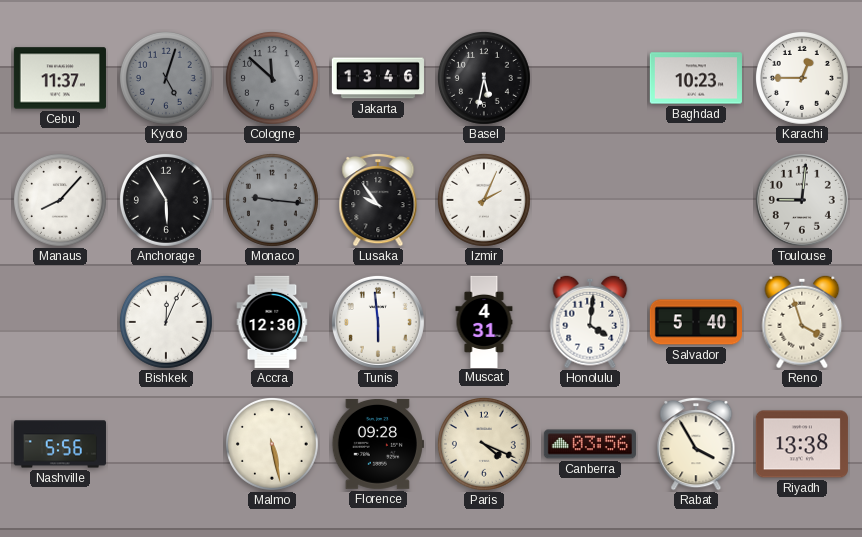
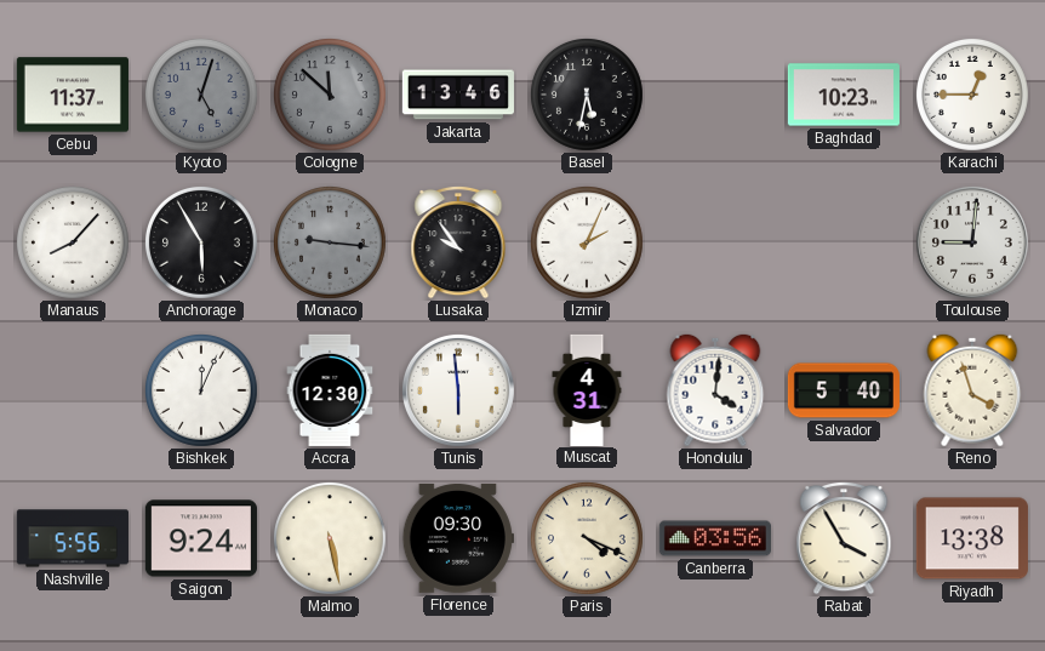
Saigon: none -> 9:24
Florence: 09:28 -> 09:30
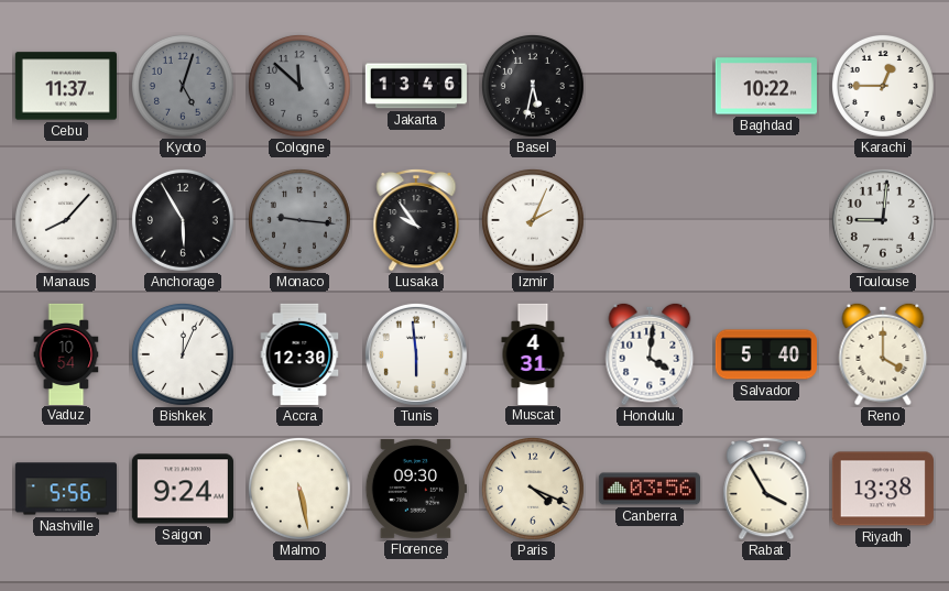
Baghdad: 10:23 -> 10:22
Vaduz: none -> 10:54
Reno: 3:57 -> 4:00
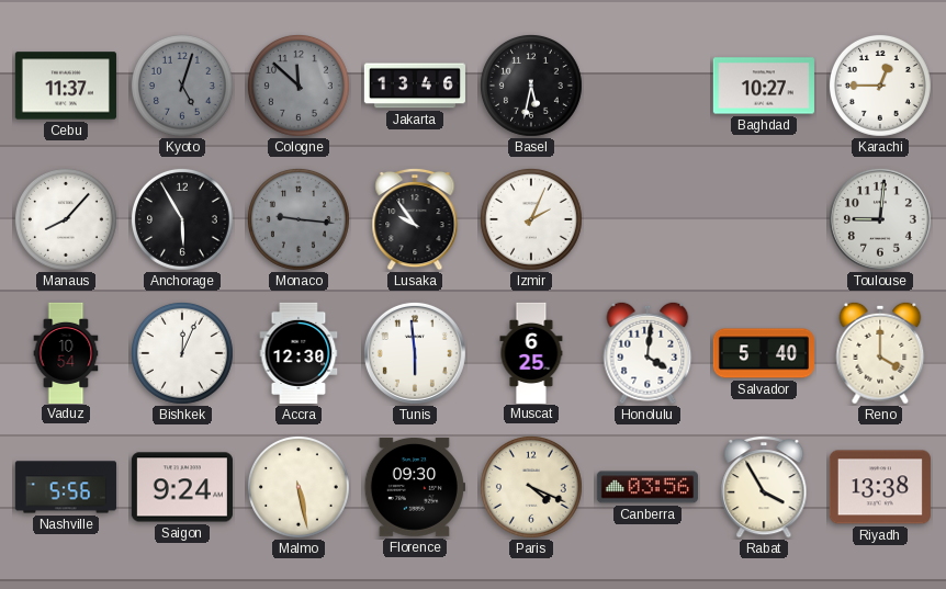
Baghdad: 10:22 -> 10:27
Muscat: 4:31 -> 6:25
